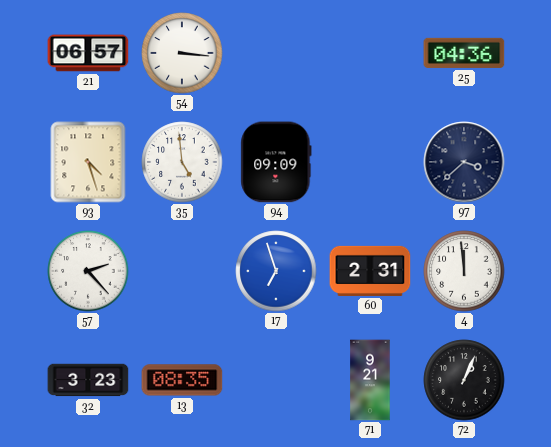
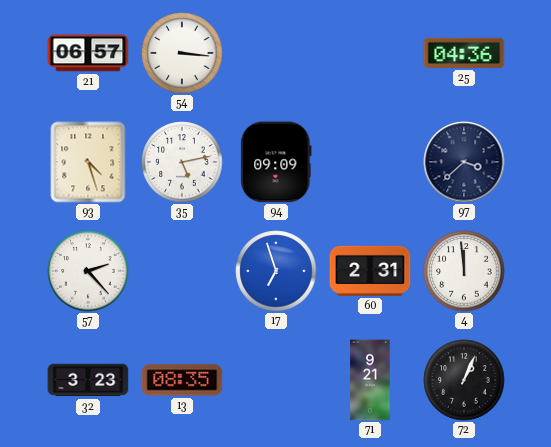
35: 4:59 -> 5:13
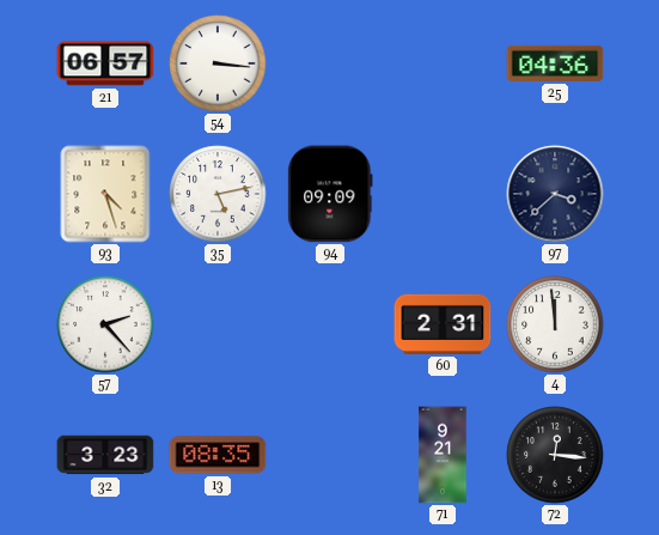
17: 6:57 -> none
72: 1:04 -> 12:16
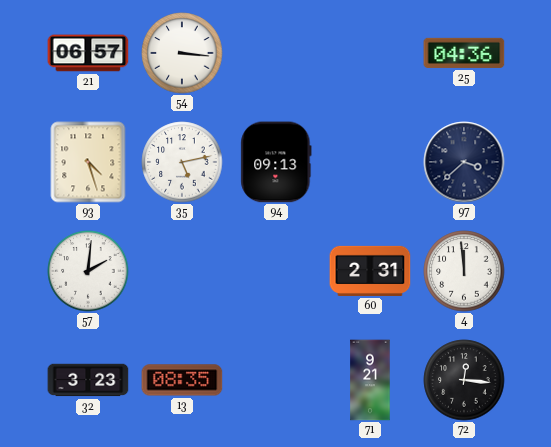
94: 09:09 -> 09:13
57: 2:23 -> 2:01
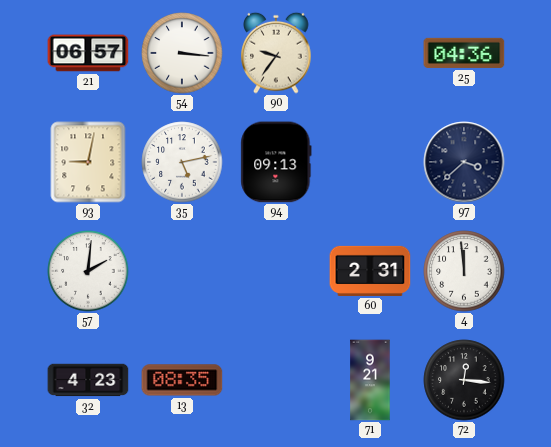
90: none -> 9:36
93: 4:27 -> 9:02
32: 3:23 -> 4:23
